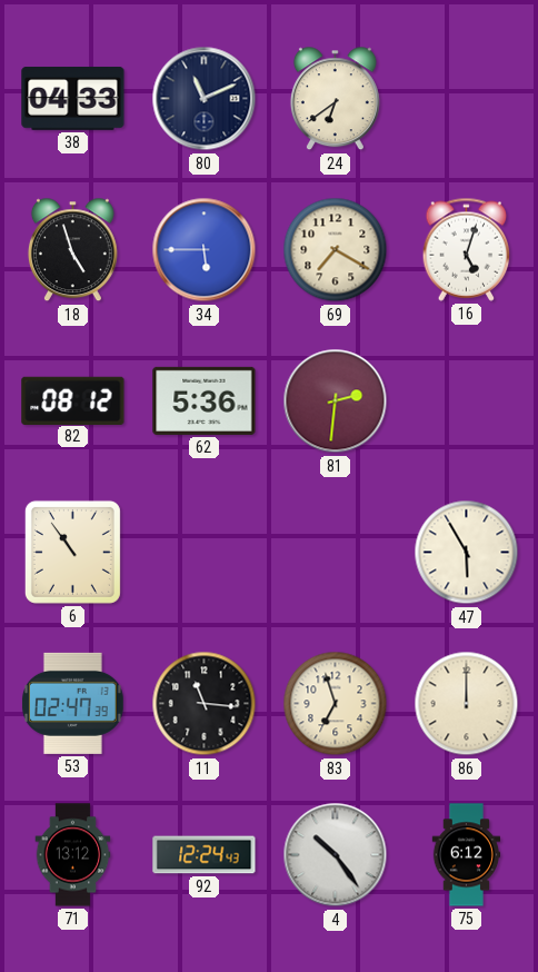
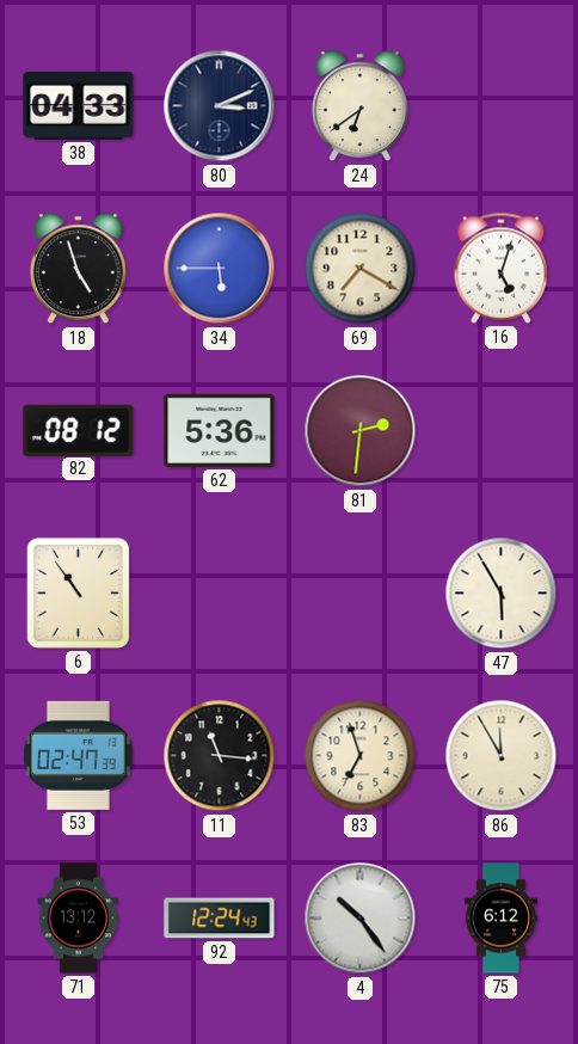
80: 11:11 -> 3:11
86: 12:00 -> 11:55
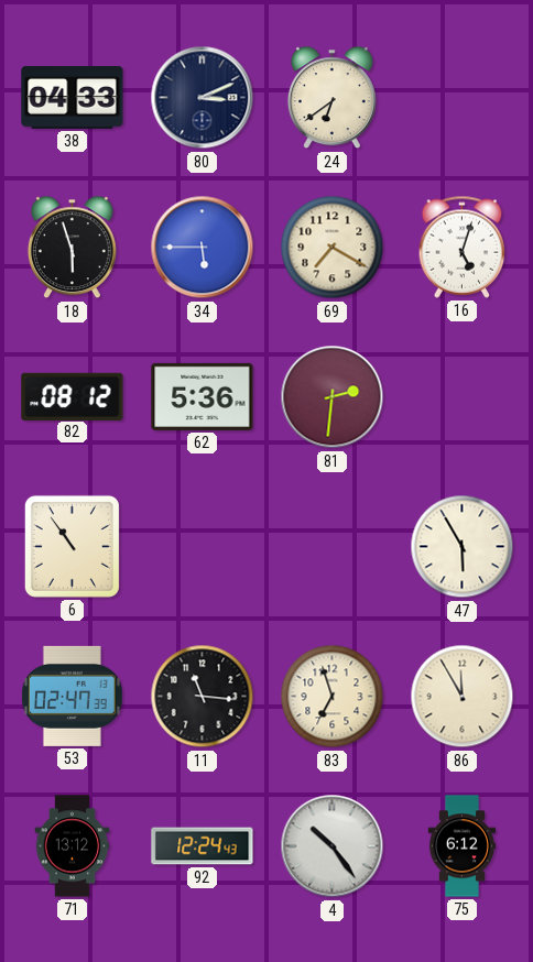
18: 4:57 -> 5:57
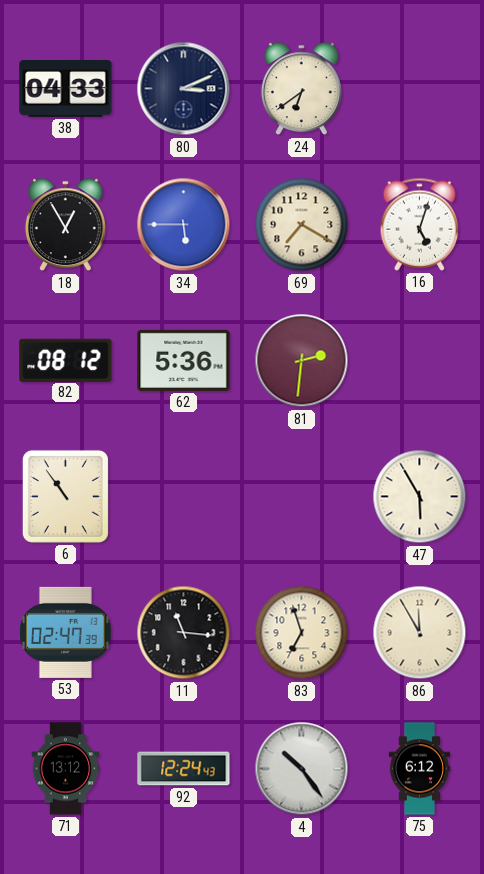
18: 5:57 -> 12:55
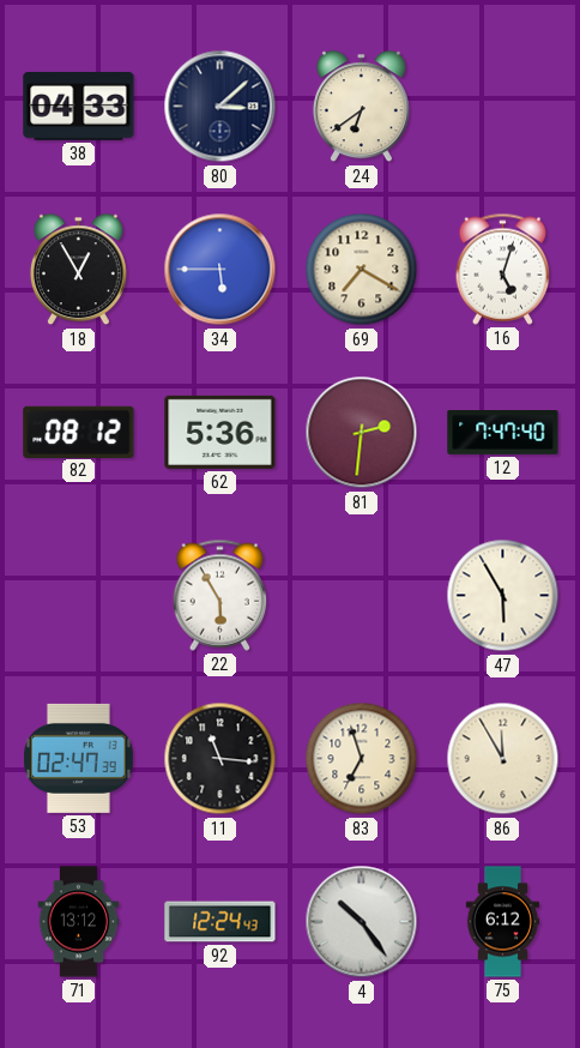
80: 3:11 -> 3:08
12: none -> 7:47
6: 10:54 -> none
22: none -> 5:55
